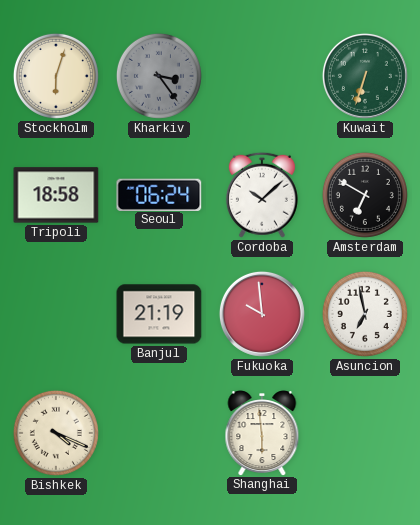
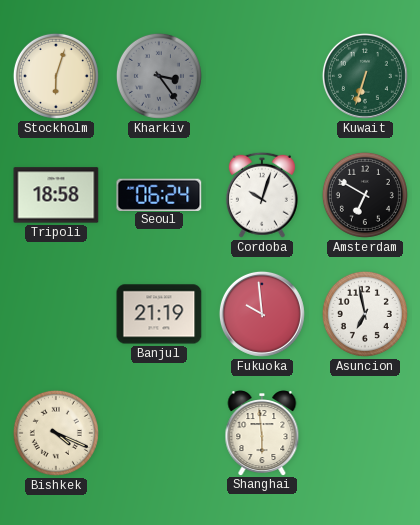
Cordoba: 10:08 -> 10:03
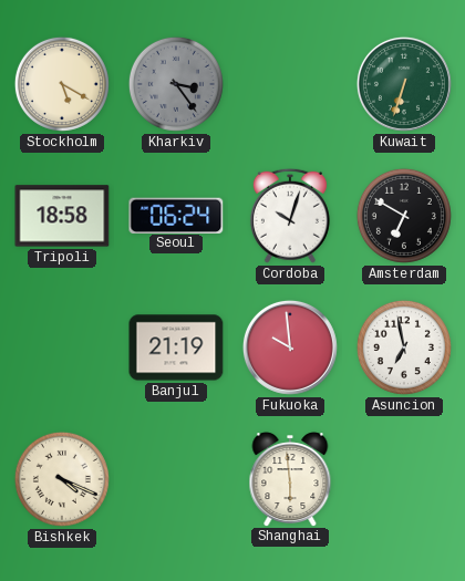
Stockholm: 6:03 -> 5:20
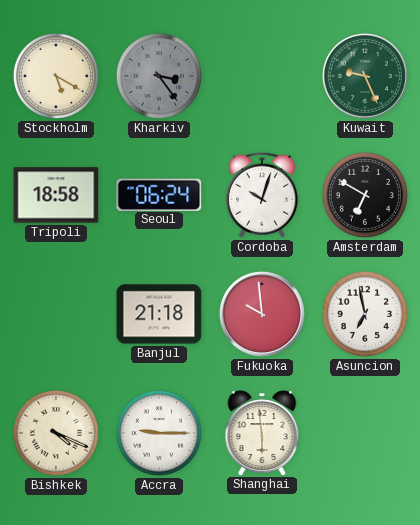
Kuwait: 6:33 -> 9:26
Banjul: 21:19 -> 21:18
Accra: none -> 9:15
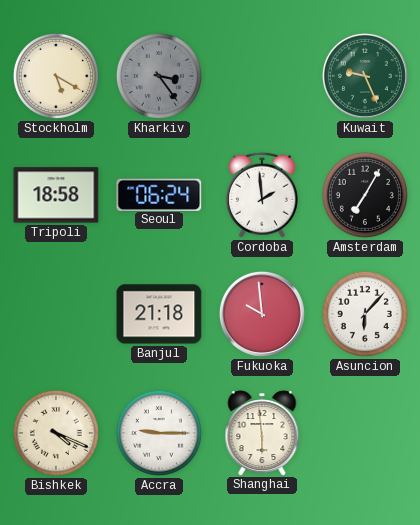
Cordoba: 10:03 -> 1:59
Amsterdam: 6:50 -> 7:05
Asuncion: 6:58 -> 6:07
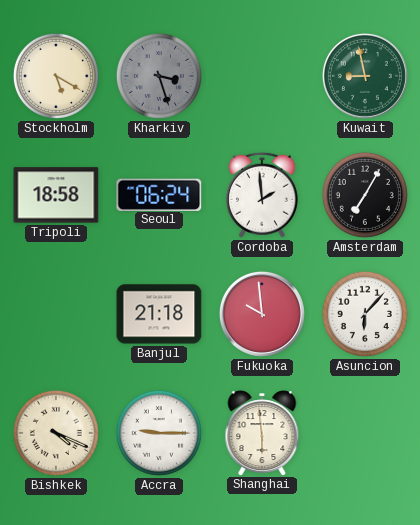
Kharkiv: 3:24 -> 3:27
Kuwait: 9:26 -> 8:58
